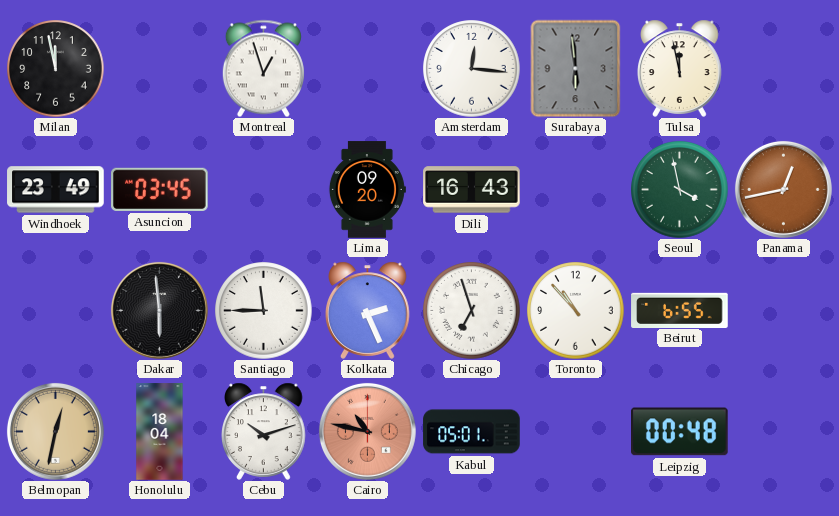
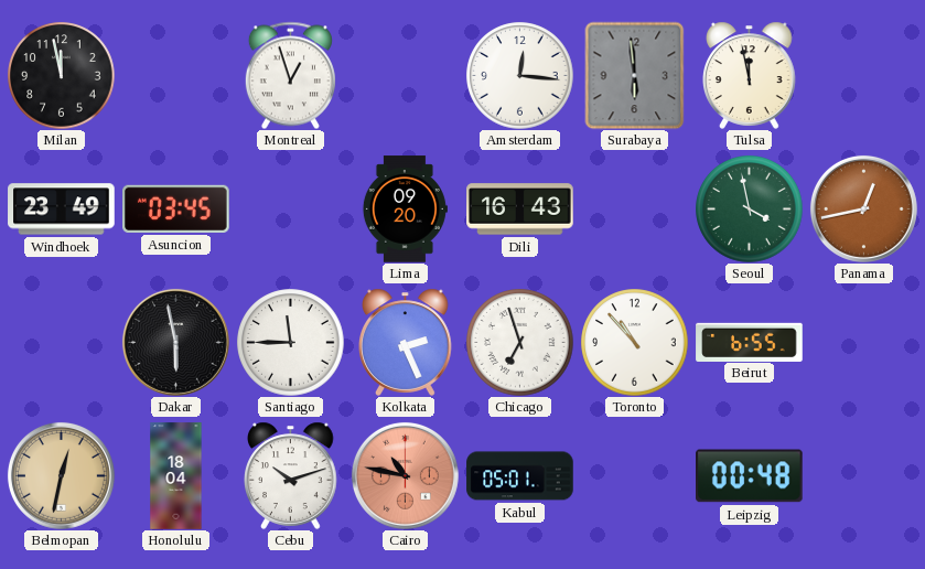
Dakar: 5:59 -> 5:58
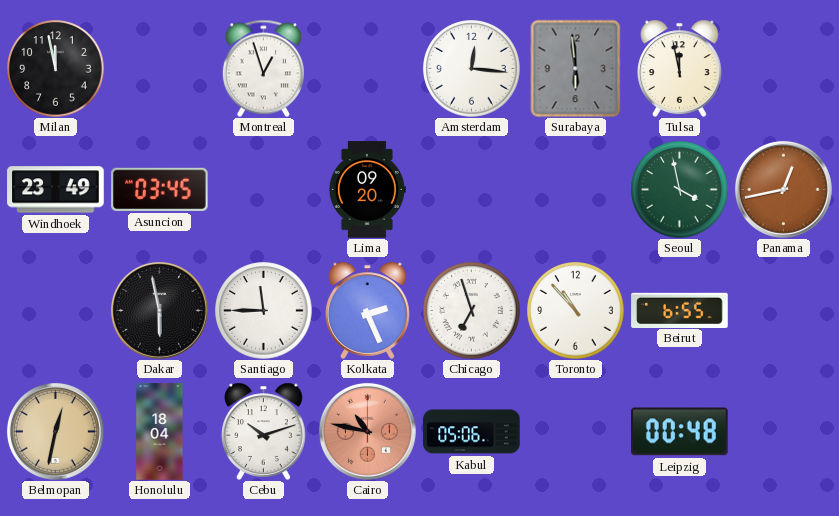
Dili: 16:43 -> none
Kabul: 05:01 -> 05:06
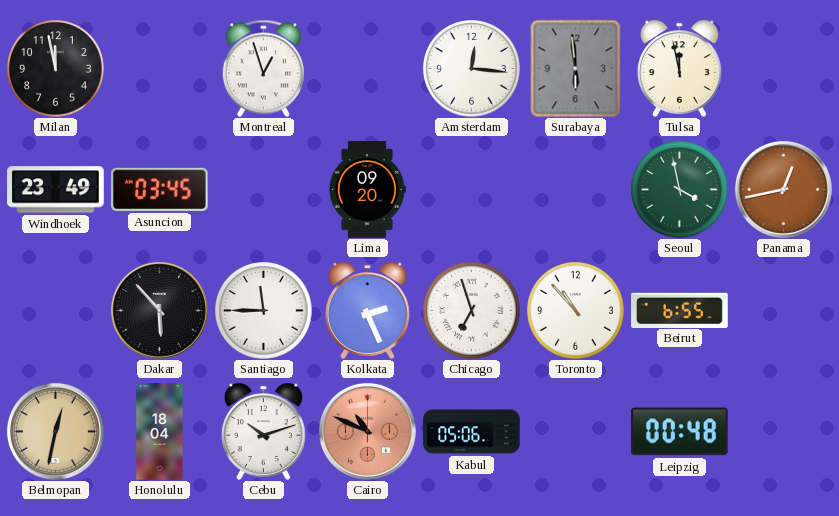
Dakar: 5:58 -> 5:53
Cairo: 10:47 -> 10:49
